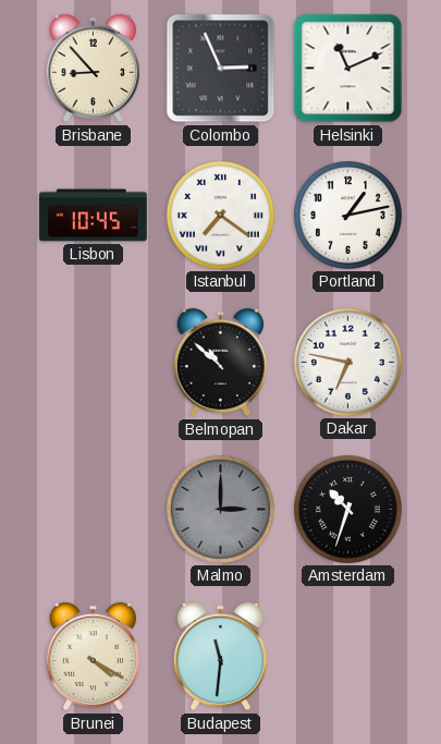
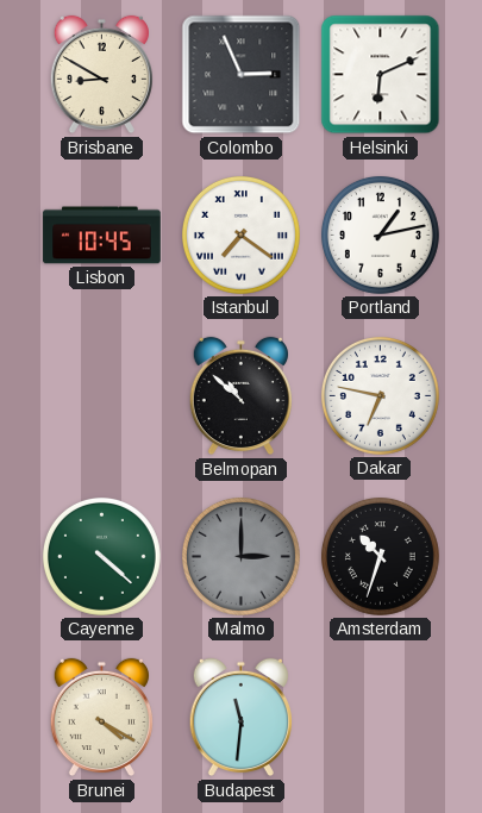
Brisbane: 8:53 -> 8:50
Helsinki: 11:11 -> 6:11
Cayenne: none -> 4:22
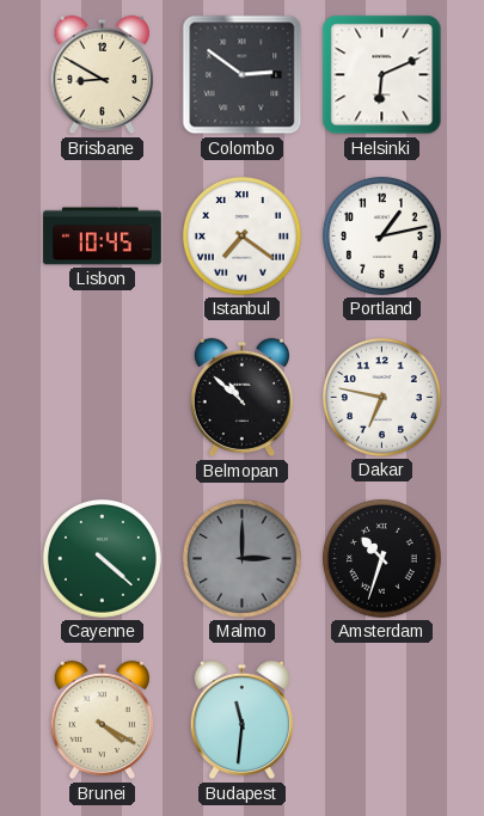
Colombo: 2:56 -> 2:51
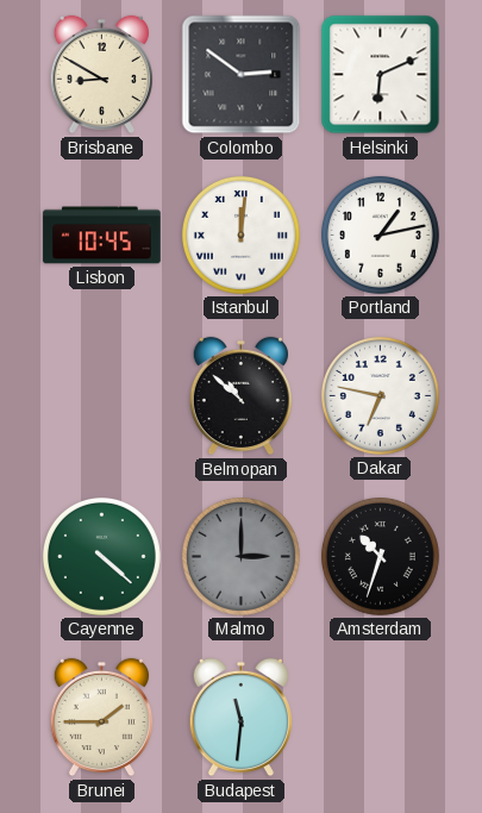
Istanbul: 7:21 -> 12:01
Brunei: 4:20 -> 1:45
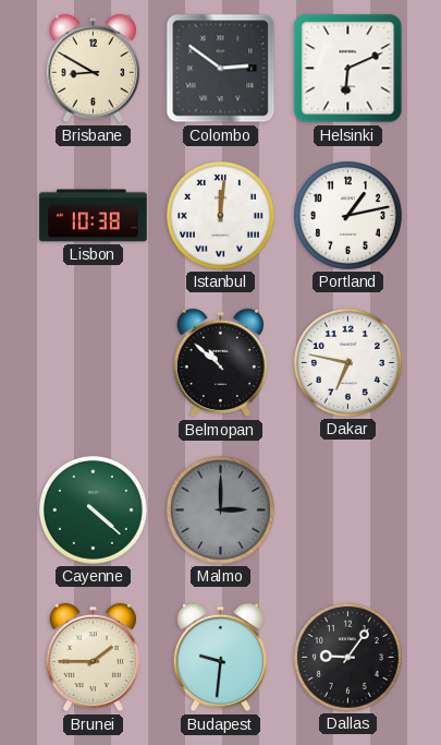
Lisbon: 10:45 -> 10:38
Amsterdam: 10:33 -> none
Budapest: 11:31 -> 9:31
Dallas: none -> 9:06
